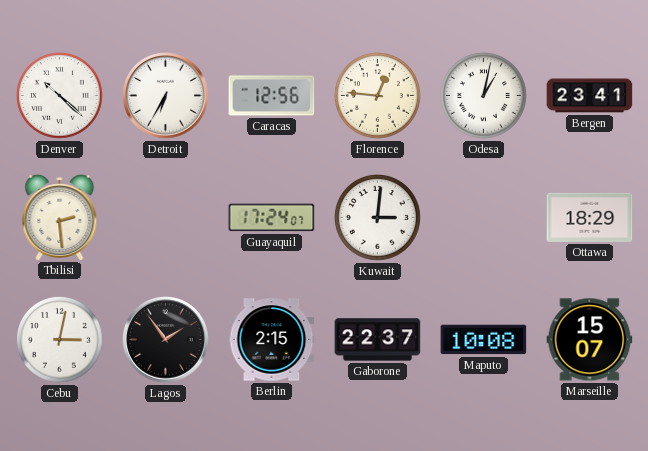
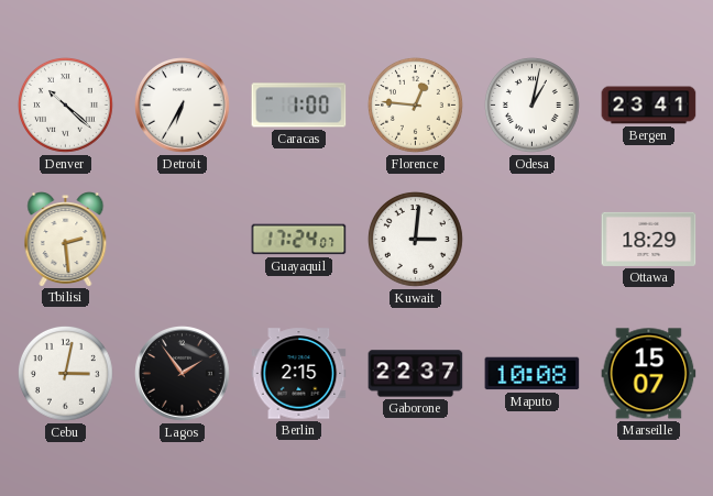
Caracas: 12:56 -> 1:00
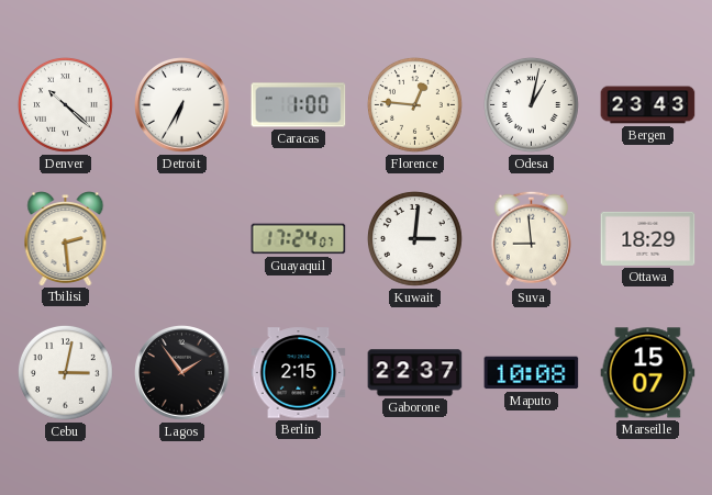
Bergen: 23:41 -> 23:43
Suva: none -> 8:59
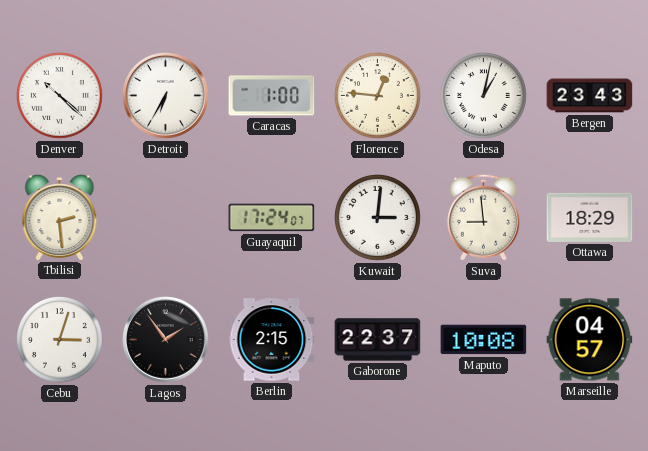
Cebu: 3:02 -> 3:03
Marseille: 15:07 -> 04:57
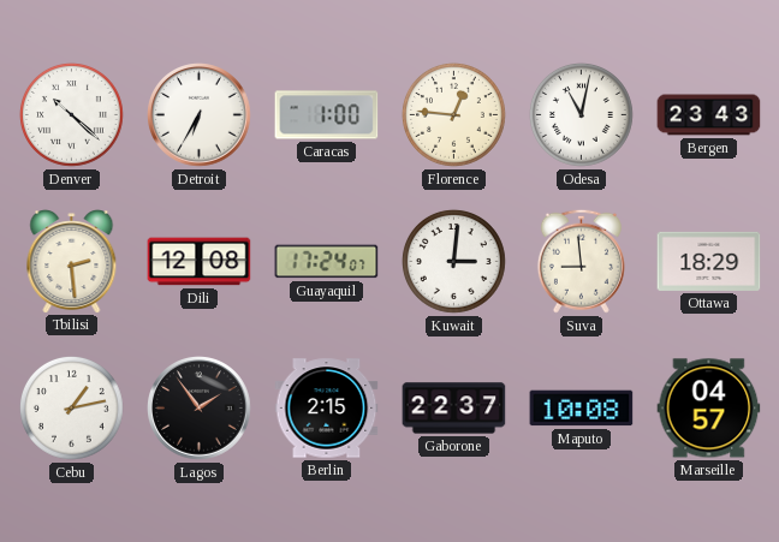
Odesa: 1:02 -> 11:02
Dili: none -> 12:08
Cebu: 3:03 -> 1:13
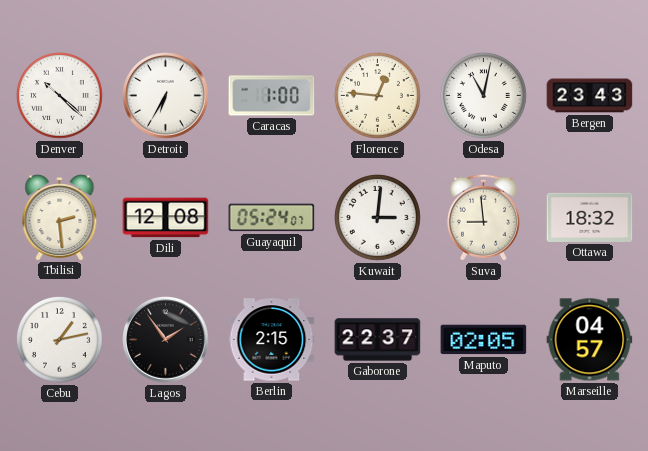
Guayaquil: 17:24 -> 05:24
Ottawa: 18:29 -> 18:32
Maputo: 10:08 -> 02:05
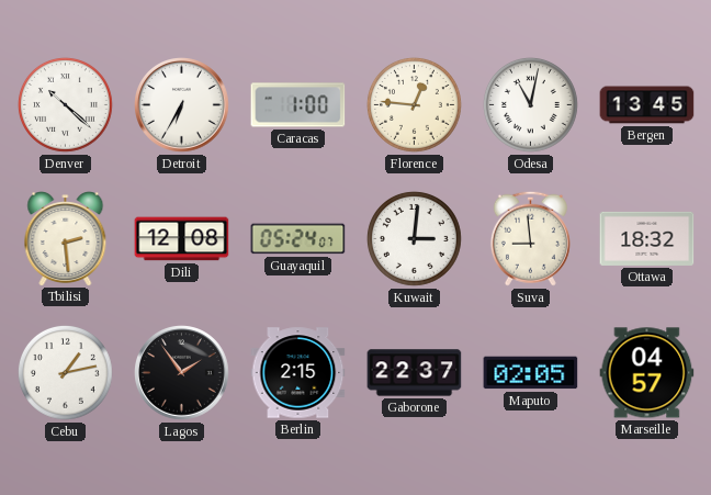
Bergen: 23:43 -> 13:45
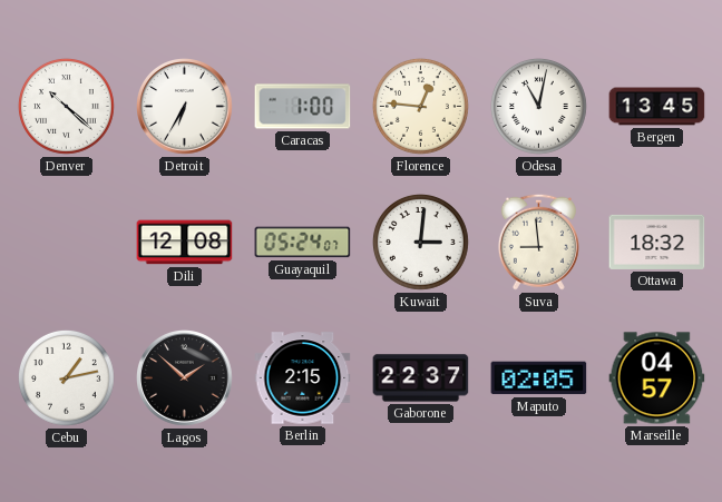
Tbilisi: 2:29 -> none
Lagos: 1:54 -> 1:52
